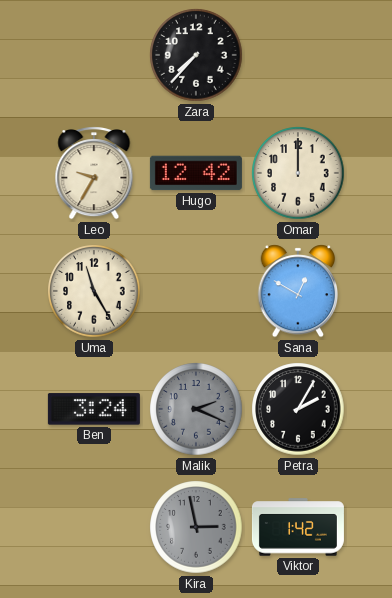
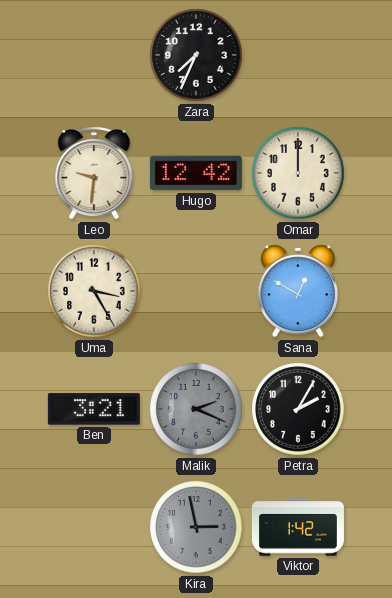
Zara: 7:37 -> 7:34
Leo: 9:35 -> 9:31
Uma: 11:25 -> 3:25
Ben: 3:24 -> 3:21
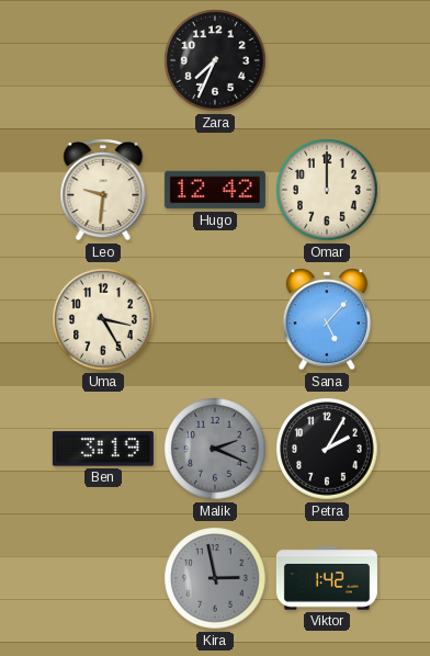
Sana: 12:50 -> 5:07
Ben: 3:21 -> 3:19
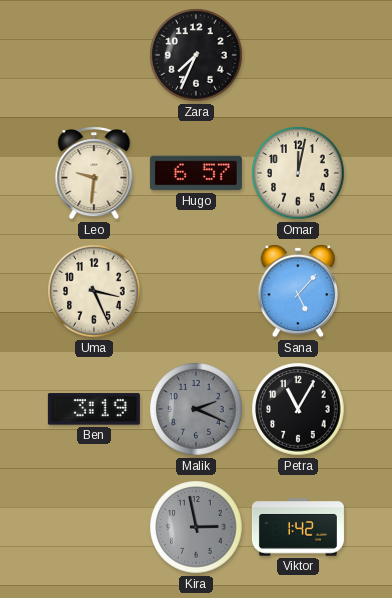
Hugo: 12:42 -> 6:57
Omar: 12:00 -> 12:02
Uma: 3:25 -> 3:26
Petra: 2:05 -> 11:05
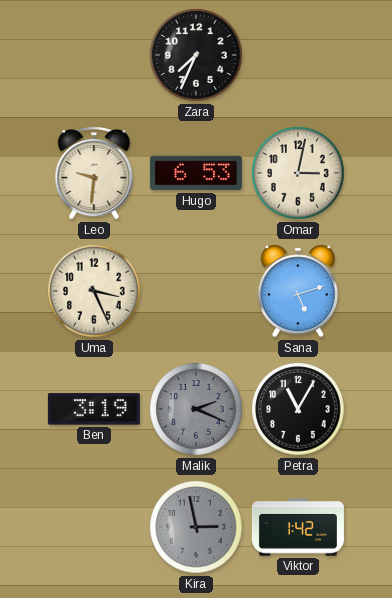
Hugo: 6:57 -> 6:53
Omar: 12:02 -> 3:02
Sana: 5:07 -> 5:12
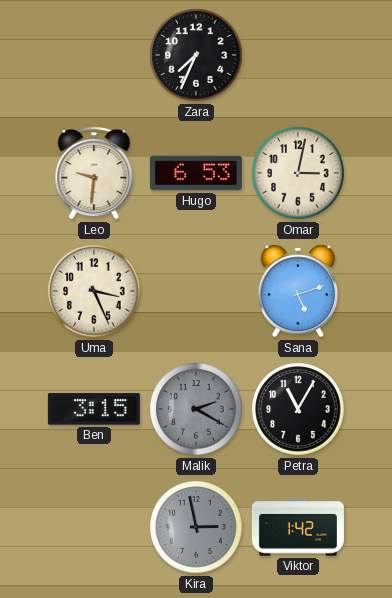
Ben: 3:19 -> 3:15
Malik: 2:19 -> 2:20
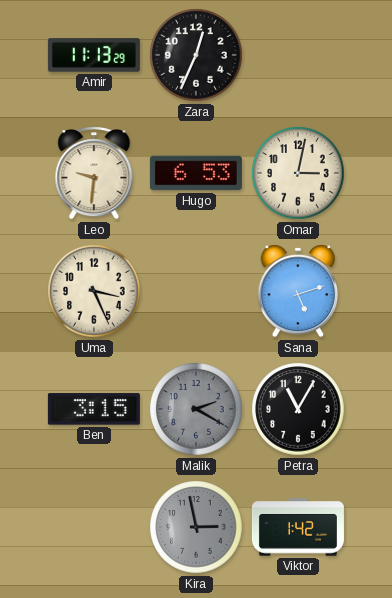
Amir: none -> 11:13
Zara: 7:34 -> 12:34
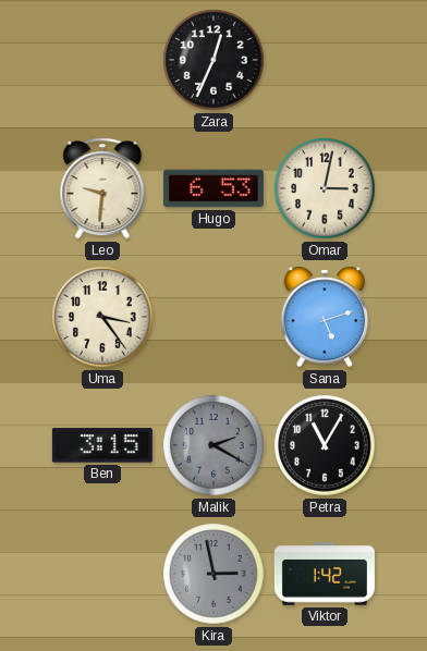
Amir: 11:13 -> none
Uma: 3:26 -> 3:24
